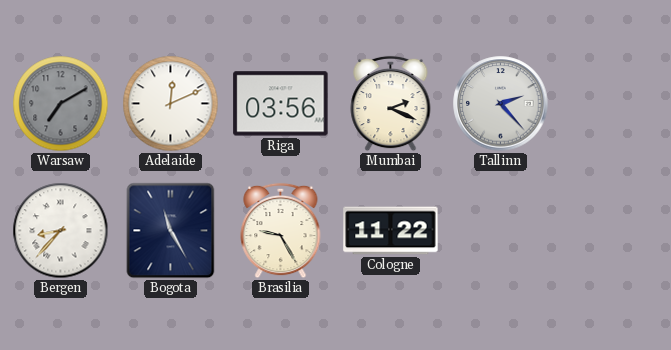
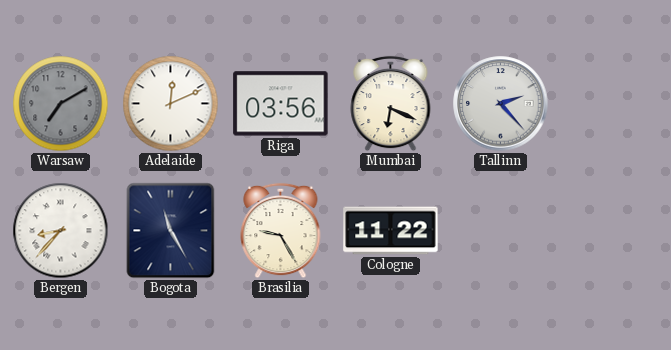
Mumbai: 2:19 -> 6:19
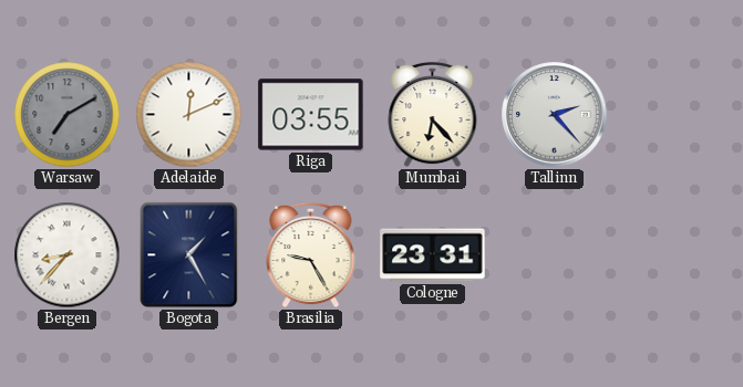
Riga: 03:56 -> 03:55
Mumbai: 6:19 -> 6:23
Bogota: 11:25 -> 1:25
Cologne: 11:22 -> 23:31
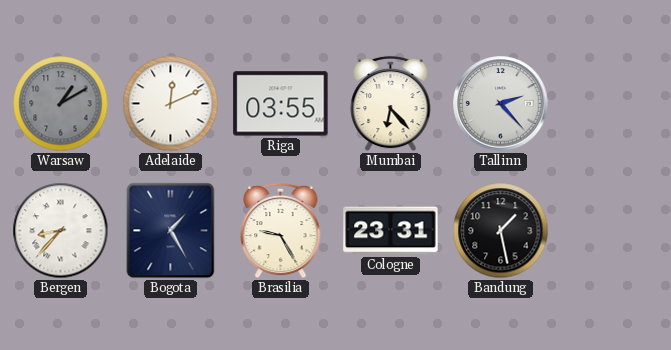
Warsaw: 7:10 -> 1:10
Bandung: none -> 1:28
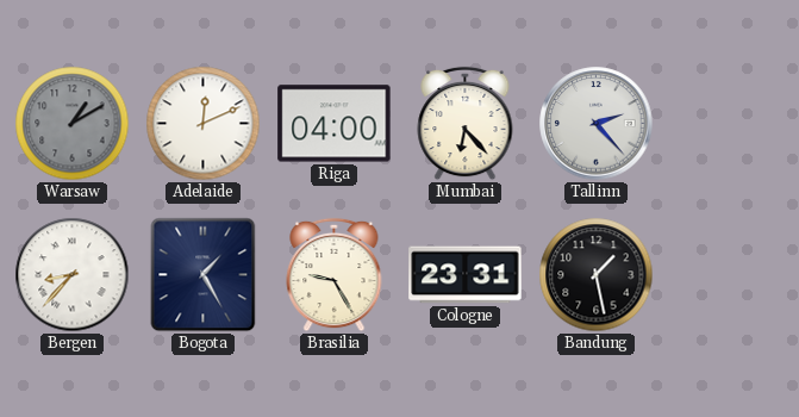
Riga: 03:55 -> 04:00
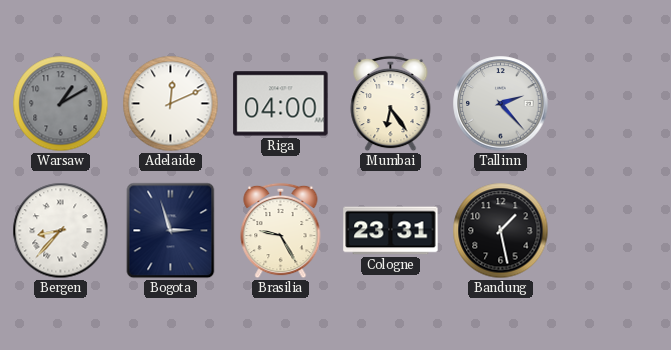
Mumbai: 6:23 -> 6:24
Bogota: 1:25 -> 2:57
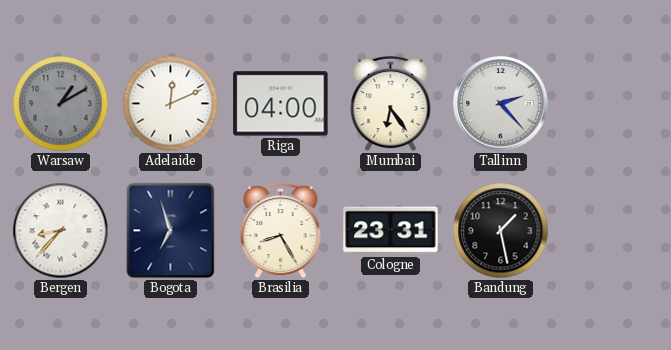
Bogota: 2:57 -> 6:57
Brasilia: 9:25 -> 8:25
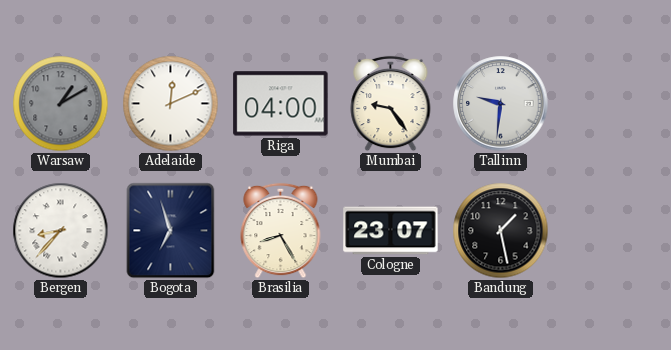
Mumbai: 6:24 -> 9:24
Tallinn: 2:23 -> 9:31
Cologne: 23:31 -> 23:07
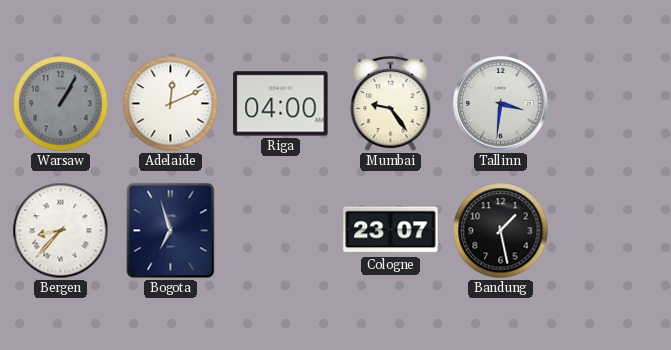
Warsaw: 1:10 -> 1:05
Tallinn: 9:31 -> 3:31
Brasilia: 8:25 -> none
